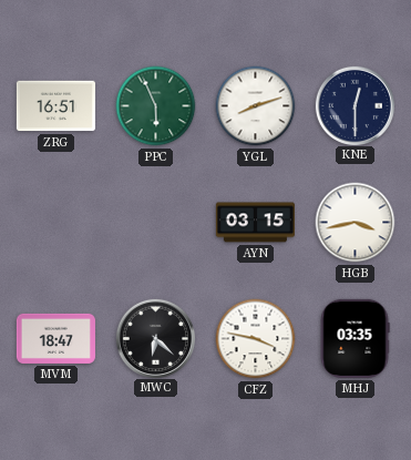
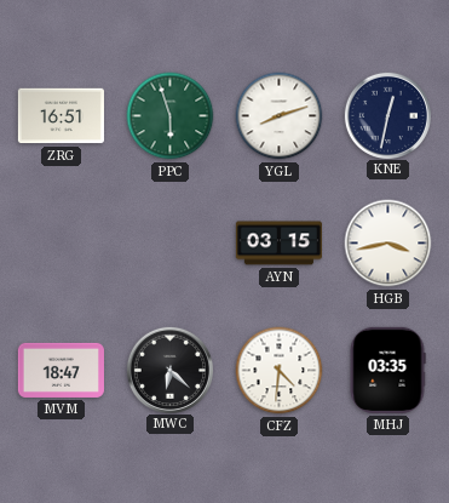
PPC: 5:56 -> 5:57
KNE: 12:30 -> 12:32
CFZ: 3:47 -> 4:31
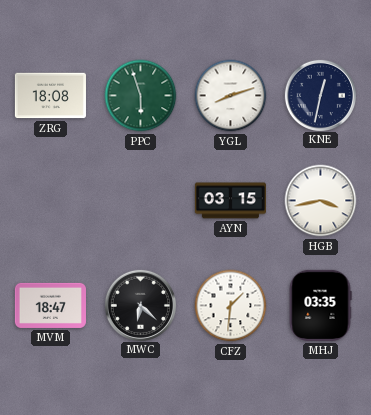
ZRG: 16:51 -> 18:08
CFZ: 4:31 -> 1:31
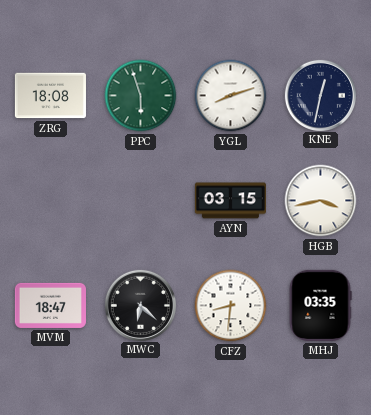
CFZ: 1:31 -> 8:31
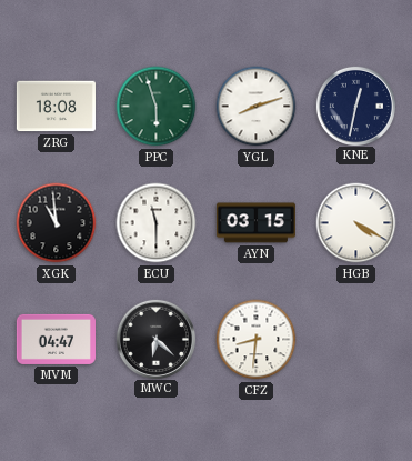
XGK: none -> 10:59
ECU: none -> 11:30
HGB: 3:43 -> 4:20
MVM: 18:47 -> 04:47
MHJ: 03:35 -> none
